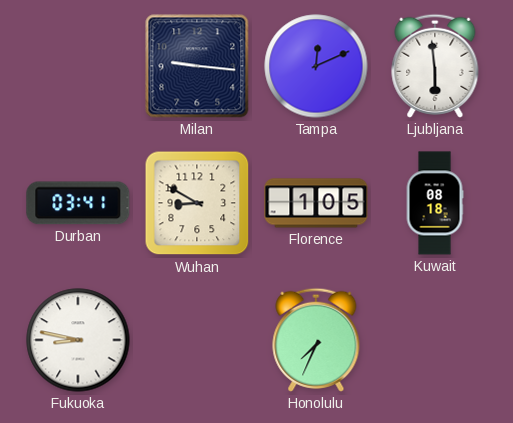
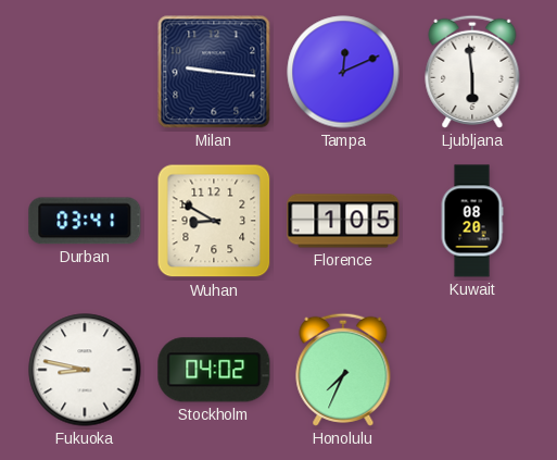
Kuwait: 08:18 -> 08:20
Stockholm: none -> 04:02
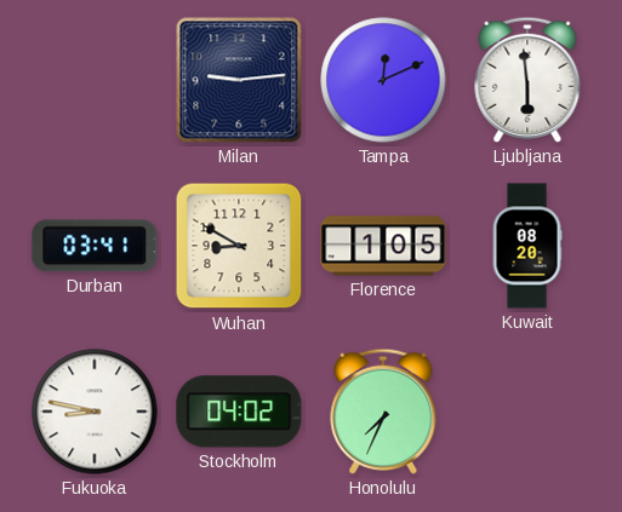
Milan: 9:16 -> 9:14
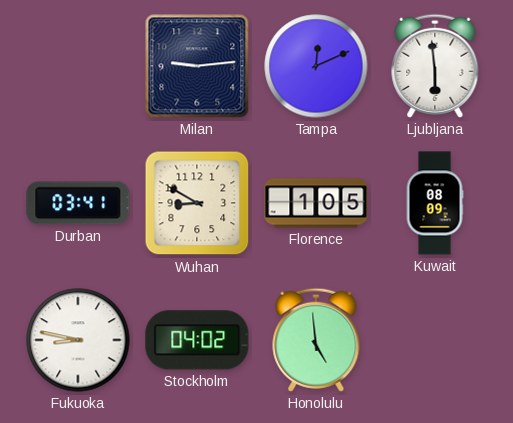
Kuwait: 08:20 -> 08:09
Honolulu: 7:34 -> 4:59
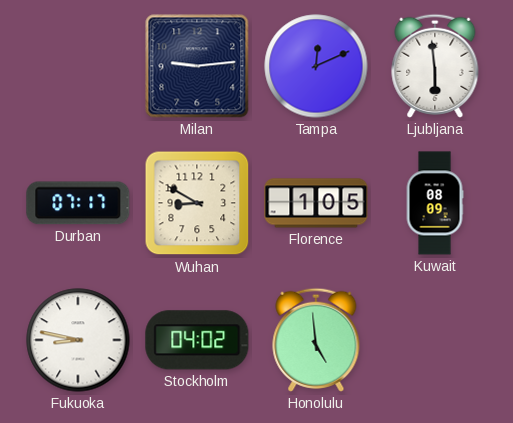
Durban: 03:41 -> 07:17
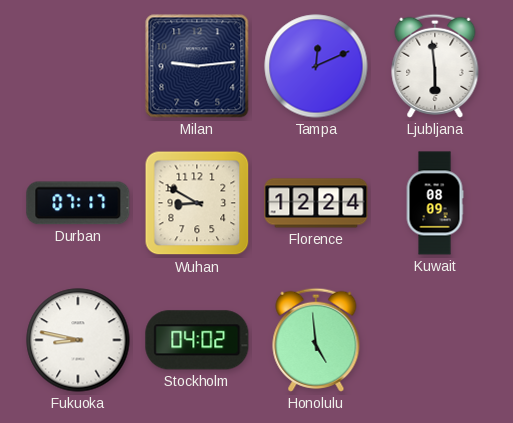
Florence: 1:05 -> 12:24
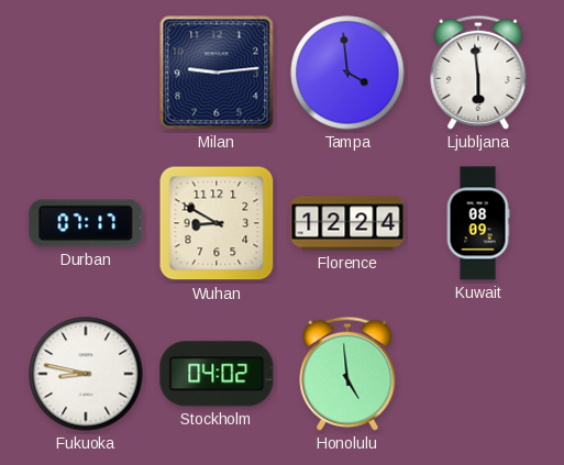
Tampa: 12:11 -> 3:59
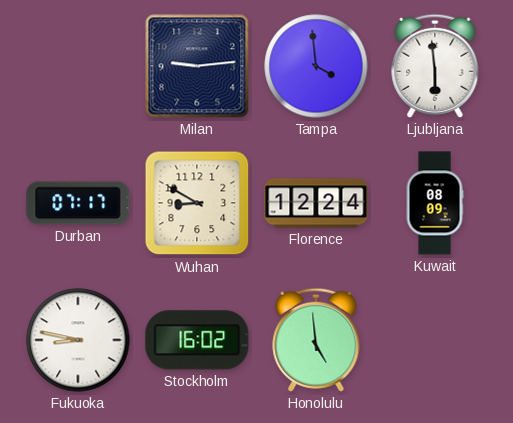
Stockholm: 04:02 -> 16:02
